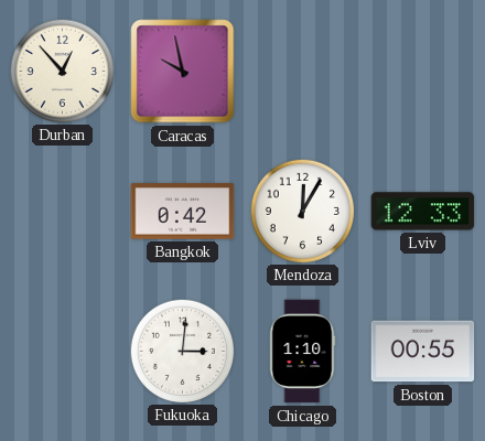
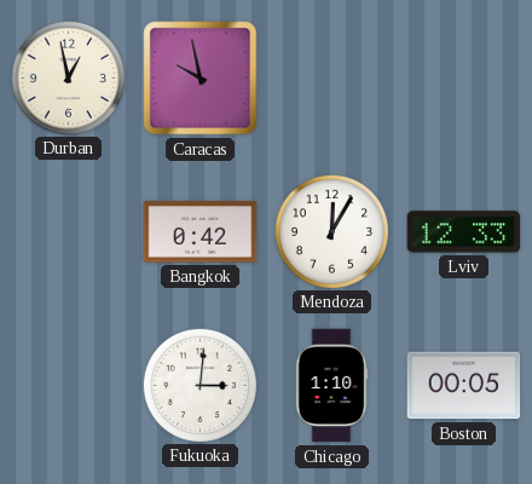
Durban: 12:53 -> 12:58
Boston: 00:55 -> 00:05
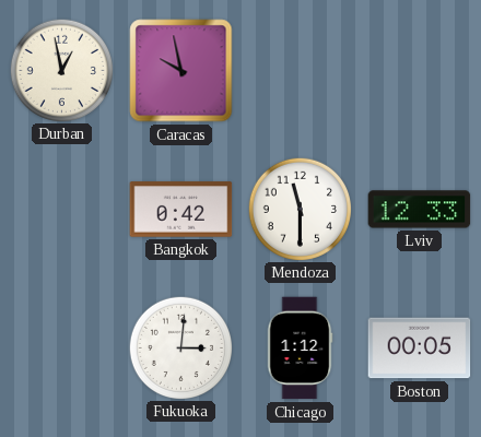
Mendoza: 12:05 -> 11:30
Chicago: 1:10 -> 1:12
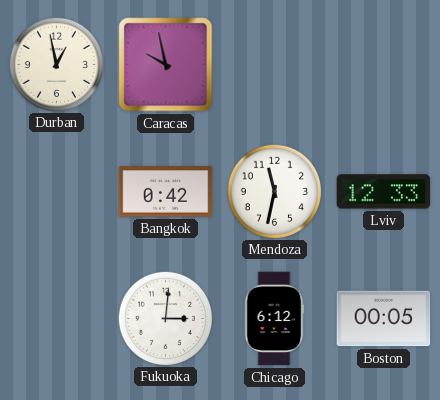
Mendoza: 11:30 -> 11:32
Chicago: 1:12 -> 6:12
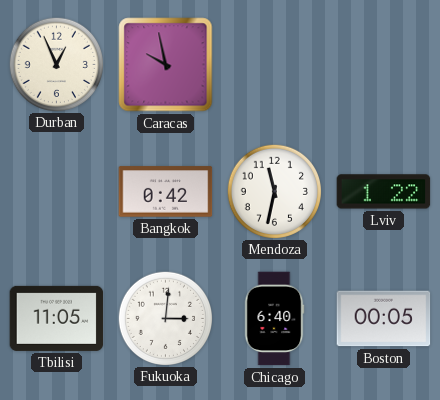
Durban: 12:58 -> 12:56
Lviv: 12:33 -> 1:22
Tbilisi: none -> 11:05
Chicago: 6:12 -> 6:40
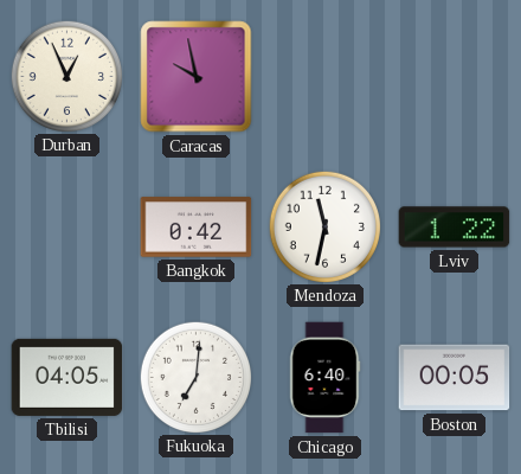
Tbilisi: 11:05 -> 04:05
Fukuoka: 3:01 -> 7:01
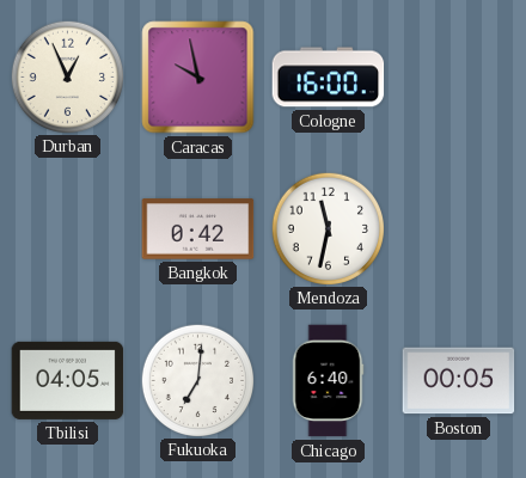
Cologne: none -> 16:00
Lviv: 1:22 -> none
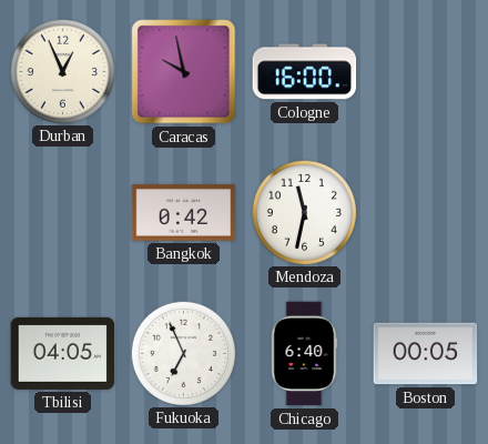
Fukuoka: 7:01 -> 6:56
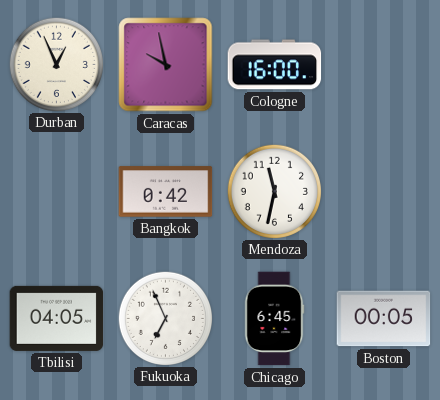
Chicago: 6:40 -> 6:45
